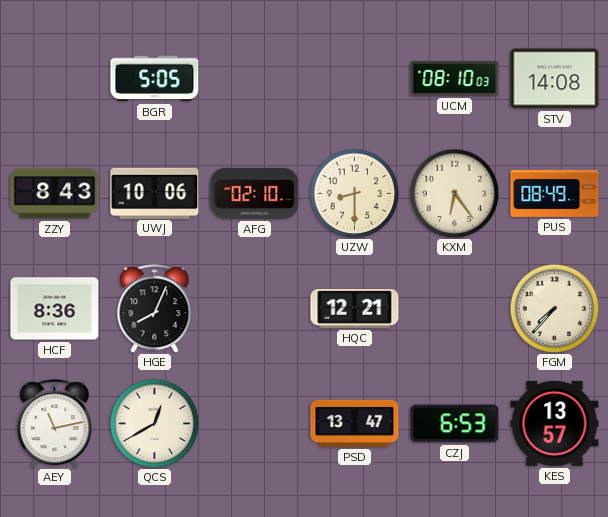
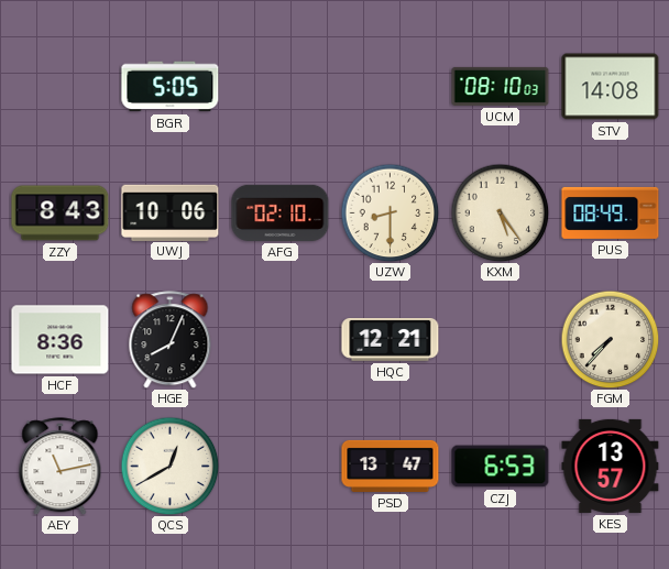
KXM: 6:24 -> 5:24
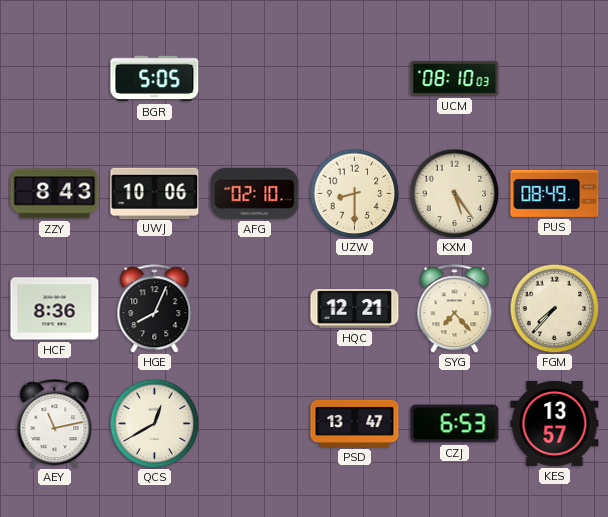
STV: 14:08 -> none
SYG: none -> 7:23
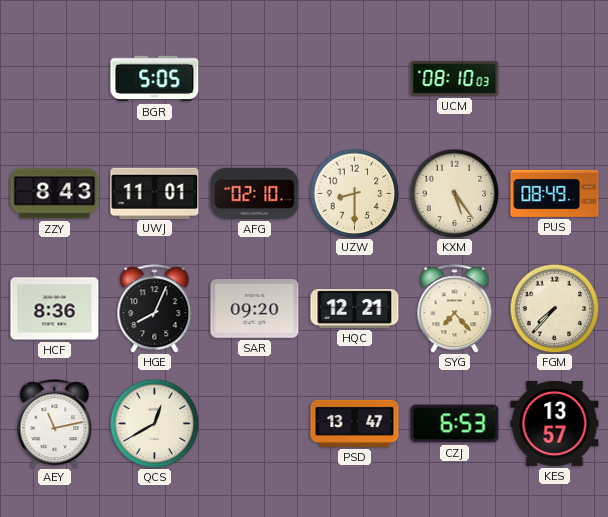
UWJ: 10:06 -> 11:01
SAR: none -> 09:20
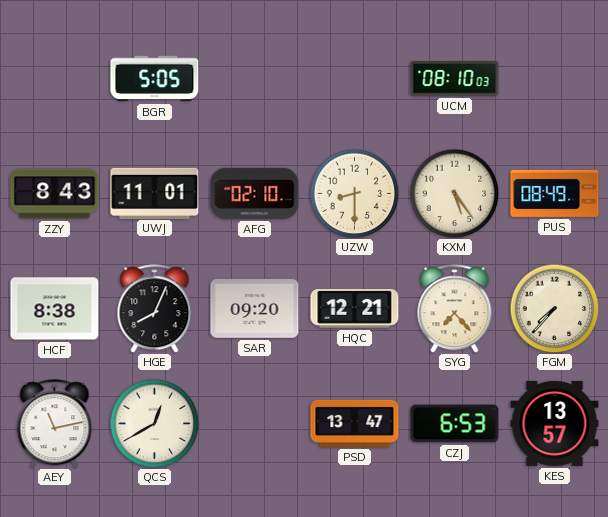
HCF: 8:36 -> 8:38
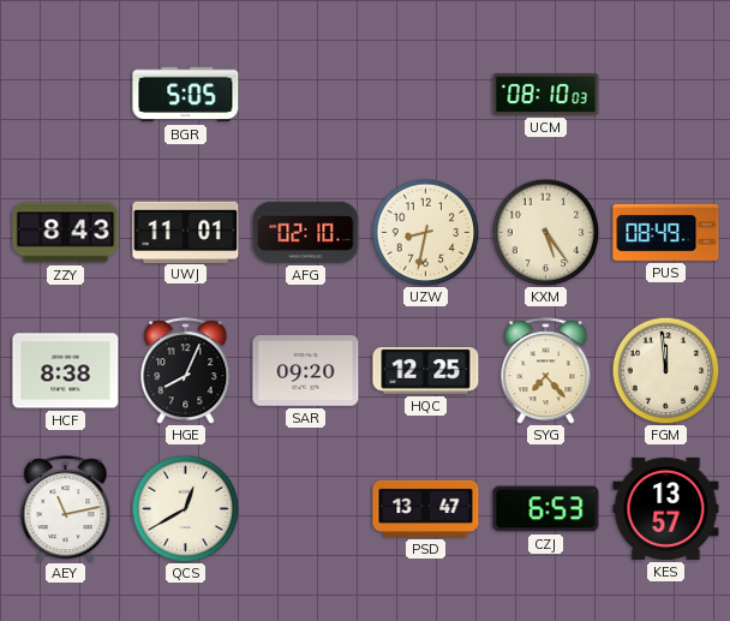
UZW: 8:30 -> 8:32
HQC: 12:21 -> 12:25
FGM: 7:37 -> 11:59
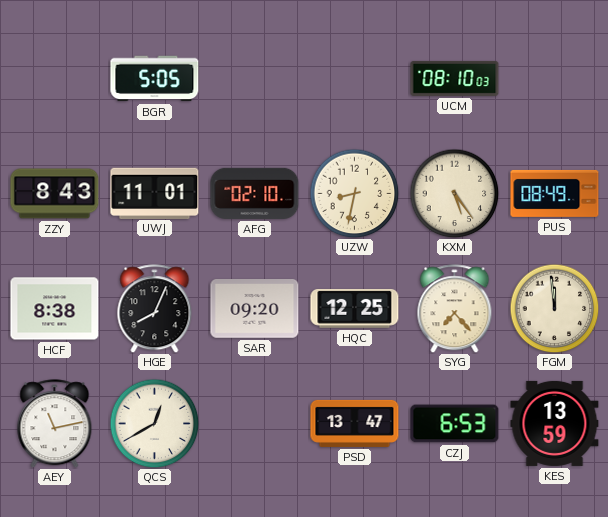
KES: 13:57 -> 13:59
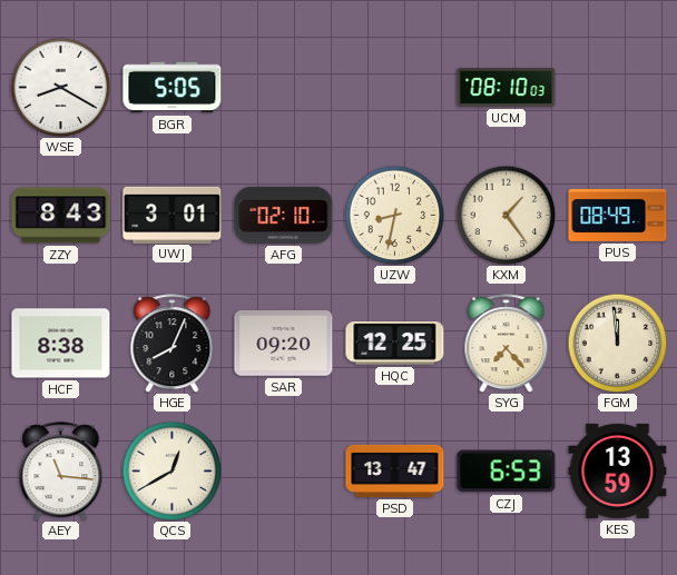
WSE: none -> 8:20
UWJ: 11:01 -> 3:01
KXM: 5:24 -> 1:24
AEY: 11:13 -> 11:16
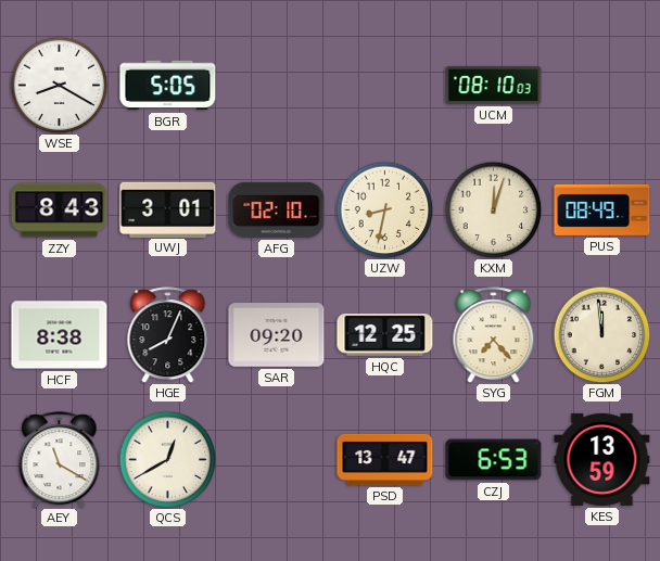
KXM: 1:24 -> 12:03
AEY: 11:16 -> 11:20
